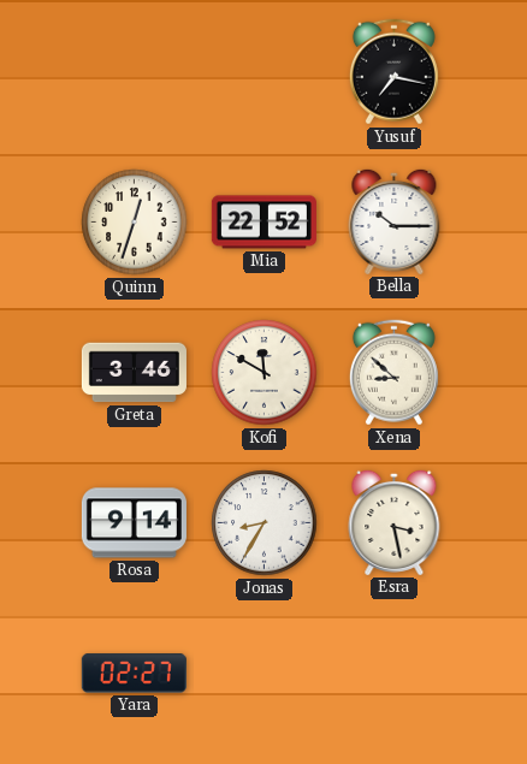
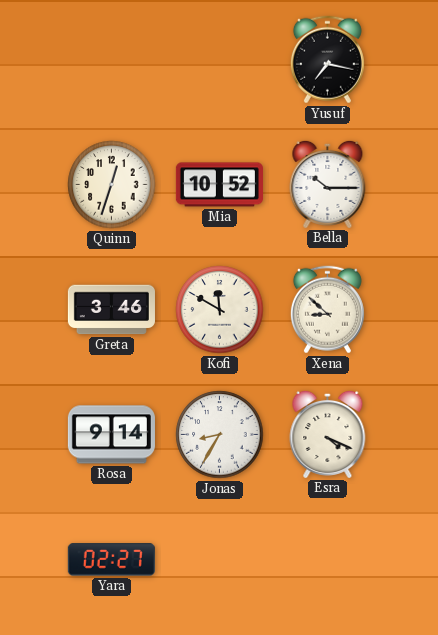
Mia: 22:52 -> 10:52
Esra: 3:28 -> 4:19
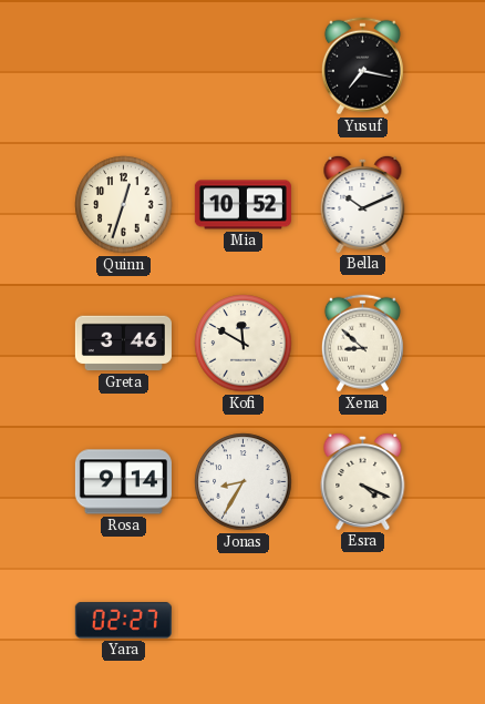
Bella: 10:15 -> 10:11
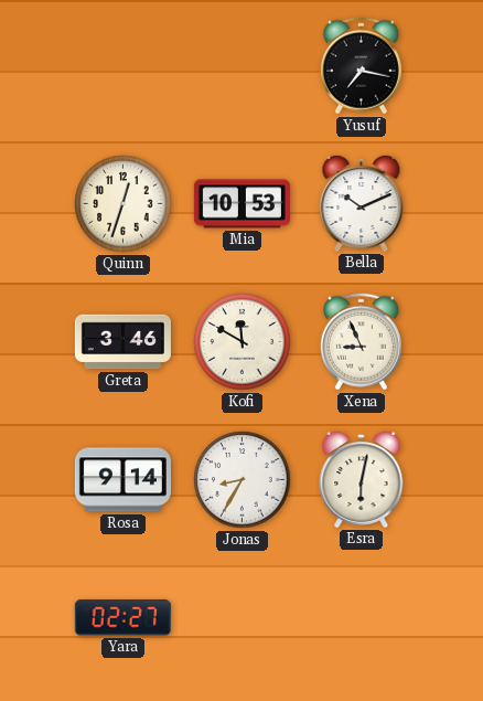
Mia: 10:52 -> 10:53
Xena: 8:52 -> 8:56
Esra: 4:19 -> 6:02
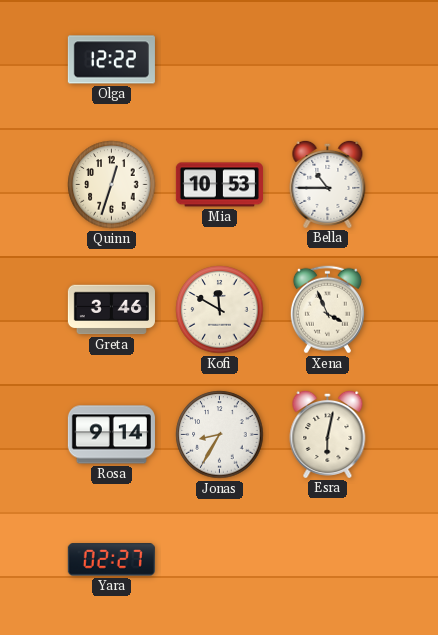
Olga: none -> 12:22
Yusuf: 7:17 -> none
Bella: 10:11 -> 10:45
Xena: 8:56 -> 3:56
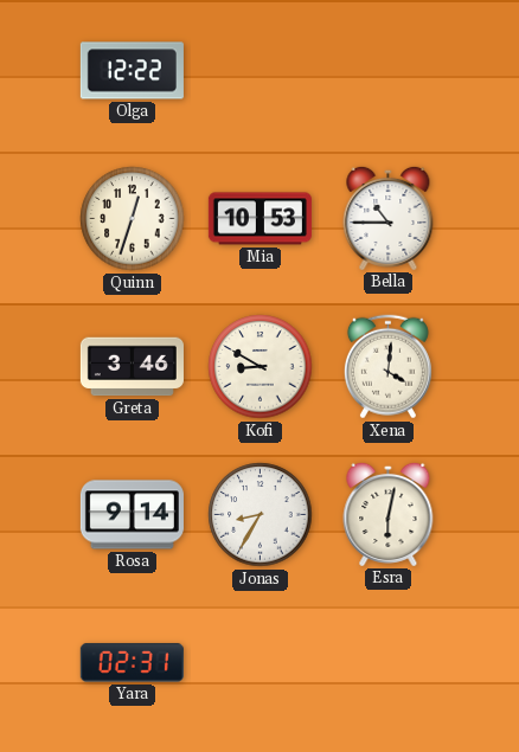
Kofi: 11:50 -> 8:50
Xena: 3:56 -> 4:01
Yara: 02:27 -> 02:31
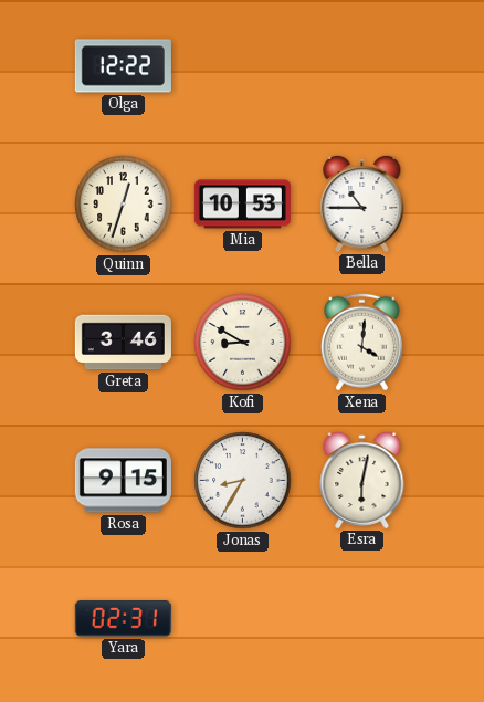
Rosa: 9:14 -> 9:15
